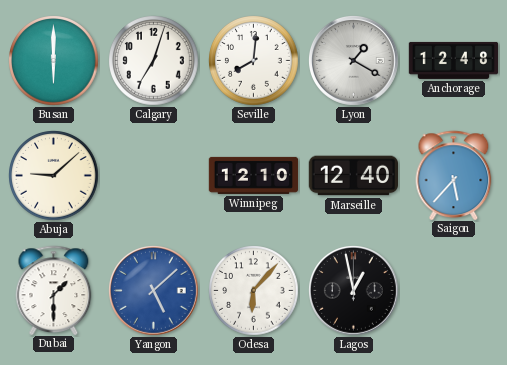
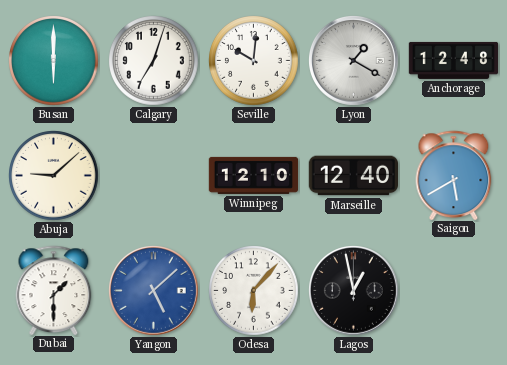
Seville: 8:01 -> 10:01
Saigon: 5:37 -> 5:40
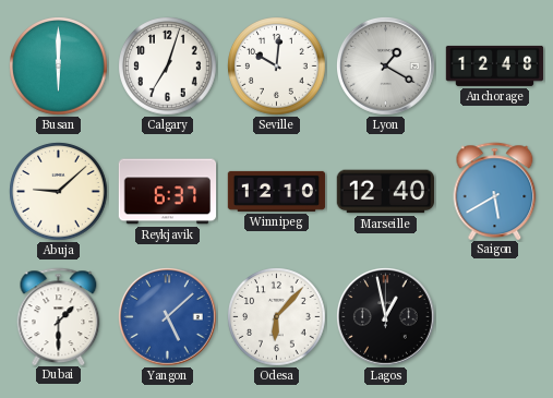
Reykjavik: none -> 6:37
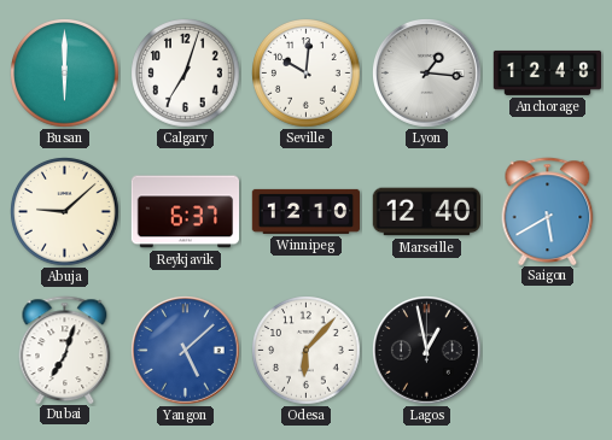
Lyon: 1:20 -> 1:16
Dubai: 1:30 -> 7:03
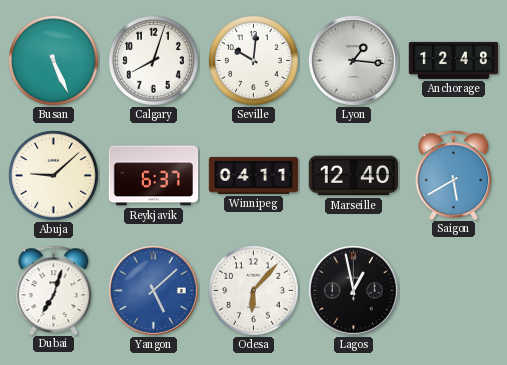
Busan: 6:00 -> 5:26
Calgary: 7:03 -> 8:03
Winnipeg: 12:10 -> 04:11
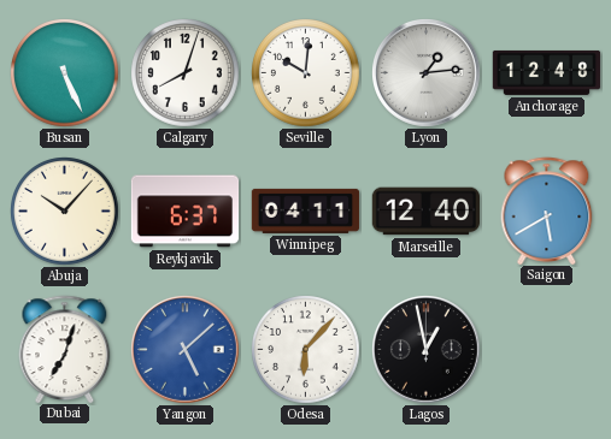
Lyon: 1:16 -> 1:14
Abuja: 9:08 -> 10:07
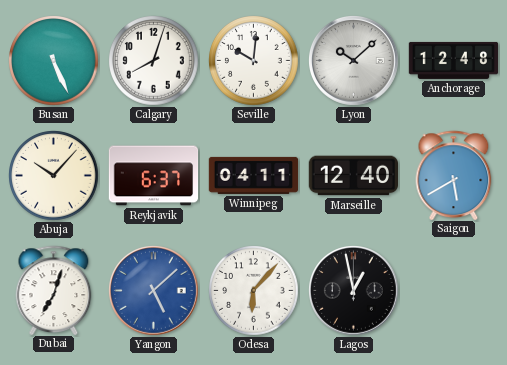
Lyon: 1:14 -> 10:08
